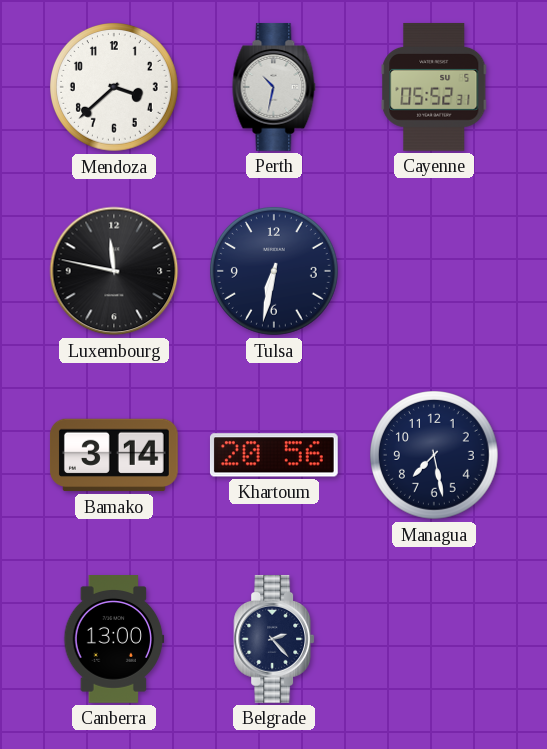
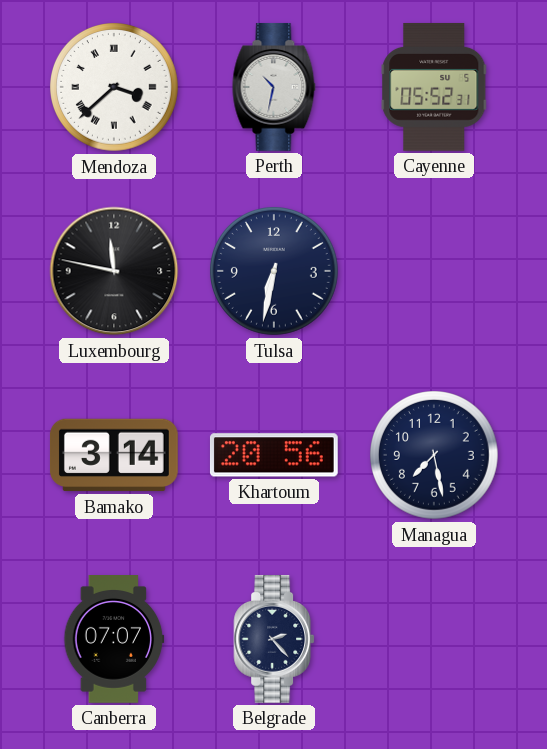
Mendoza numerals: Arabic -> Roman
Canberra: 13:00 -> 07:07
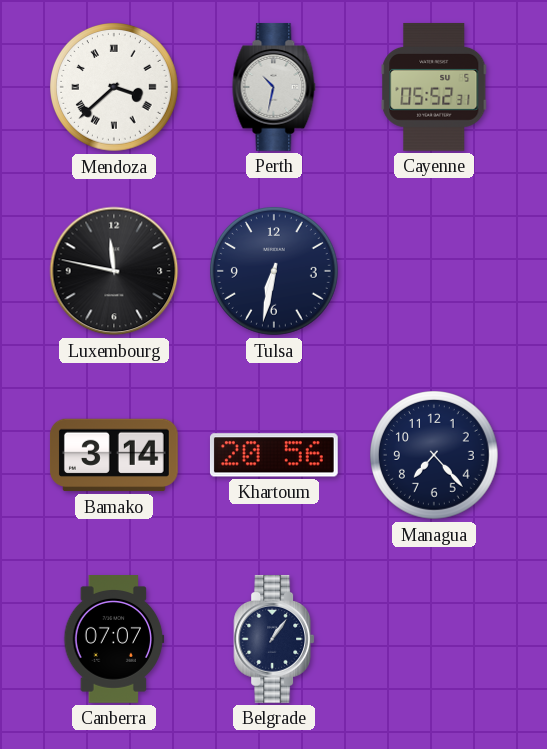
Managua: 7:28 -> 7:23
Belgrade: 2:23 -> 1:06
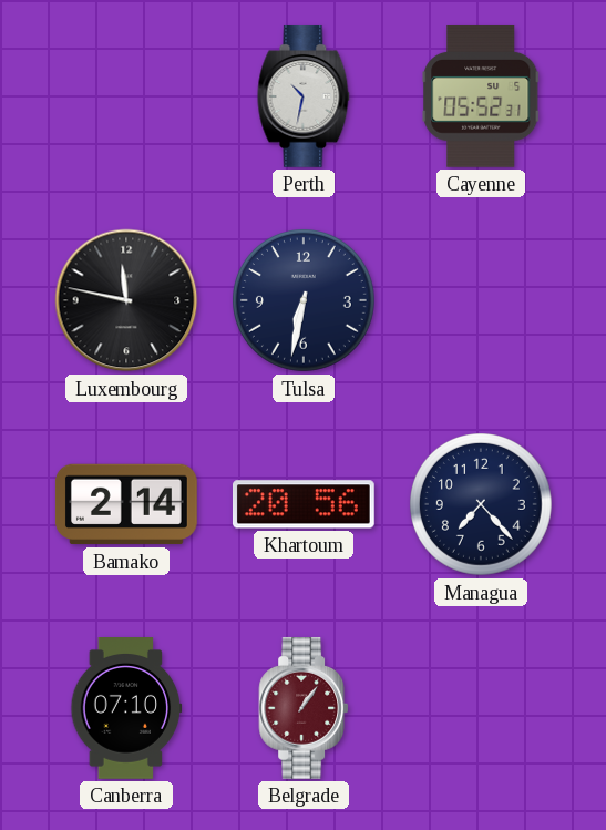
Mendoza: 3:38 -> none
Bamako: 3:14 -> 2:14
Canberra: 07:07 -> 07:10
Belgrade dial: navy -> burgundy
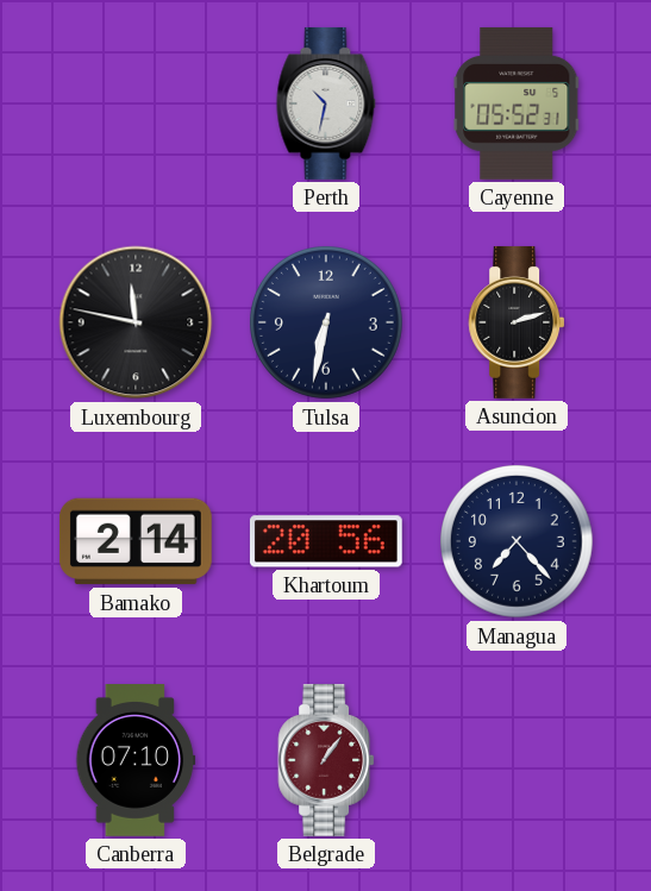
Asuncion: none -> 2:12
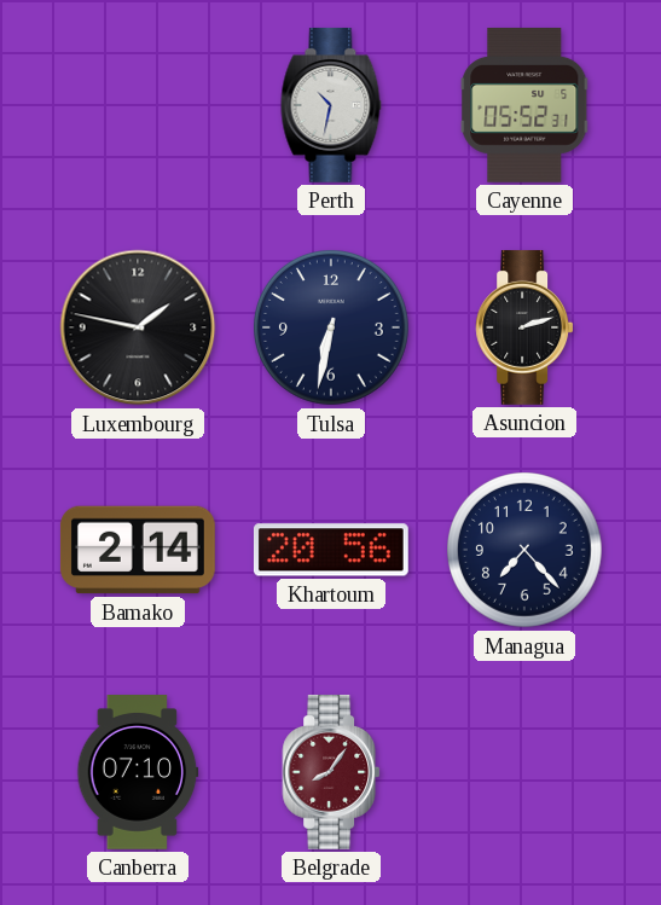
Luxembourg: 11:47 -> 1:47
Belgrade: 1:06 -> 8:06
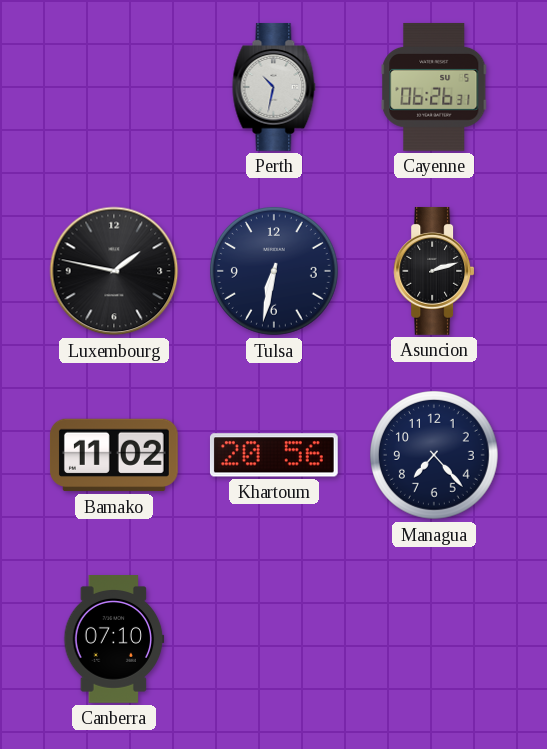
Cayenne: 05:52 -> 06:26
Bamako: 2:14 -> 11:02
Belgrade: 8:06 -> none
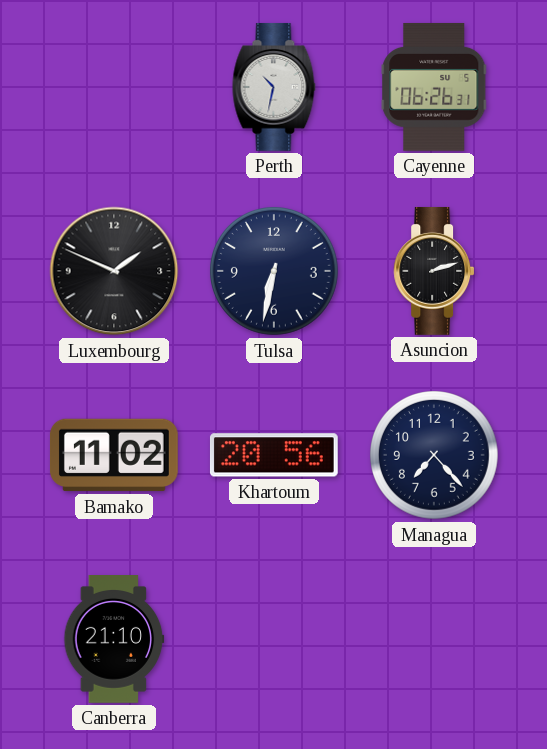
Luxembourg: 1:47 -> 1:49
Canberra: 07:10 -> 21:10
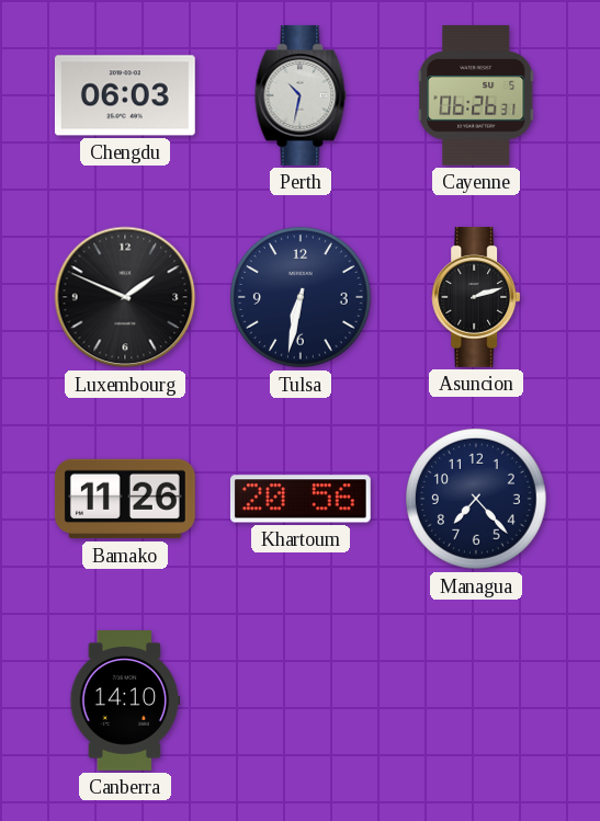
Chengdu: none -> 06:03
Bamako: 11:02 -> 11:26
Canberra: 21:10 -> 14:10
